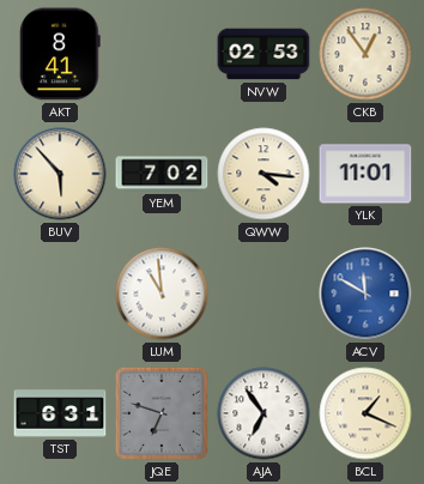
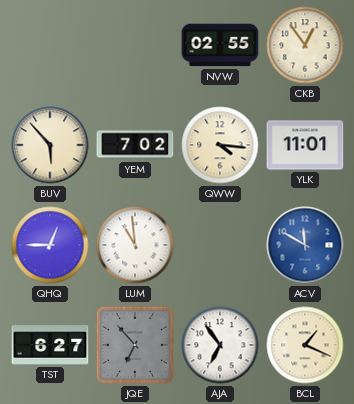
AKT: 8:41 -> none
NVW: 02:53 -> 02:55
QHQ: none -> 12:45
TST: 6:31 -> 6:27
JQE: 6:48 -> 6:53
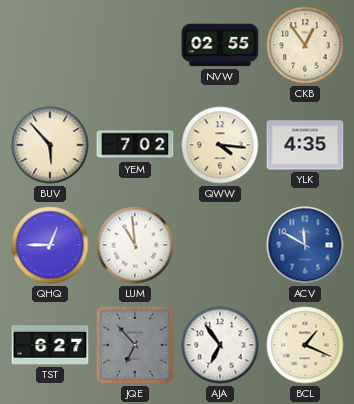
YLK: 11:01 -> 4:35
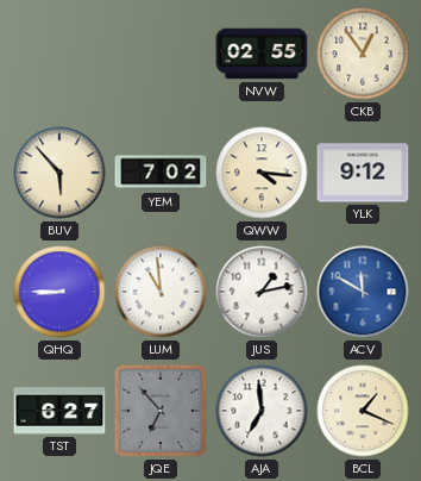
YLK: 4:35 -> 9:12
QHQ: 12:45 -> 8:45
JUS: none -> 1:13
AJA: 6:54 -> 6:59
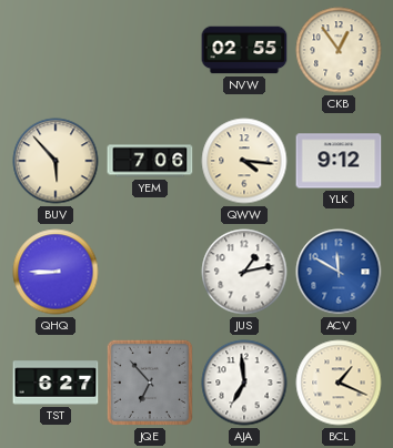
YEM: 7:02 -> 7:06
LUM: 10:59 -> none
